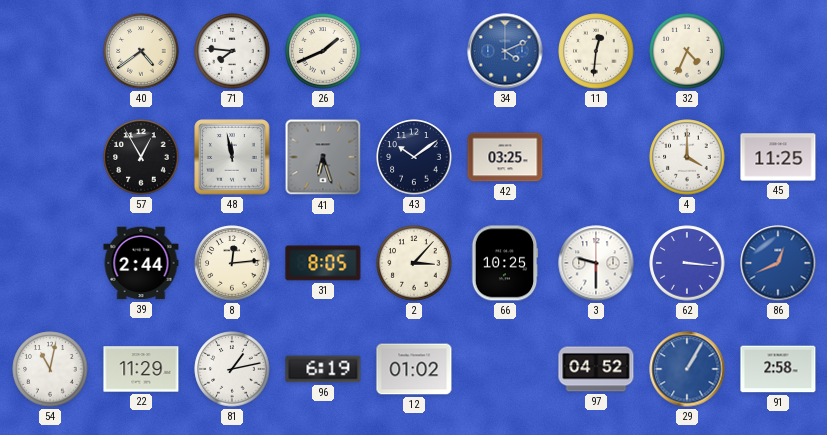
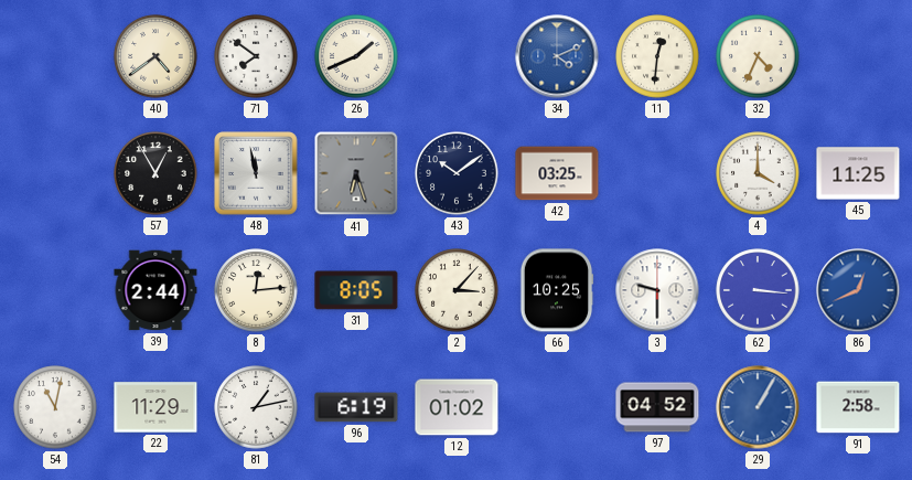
71: 7:46 -> 7:51
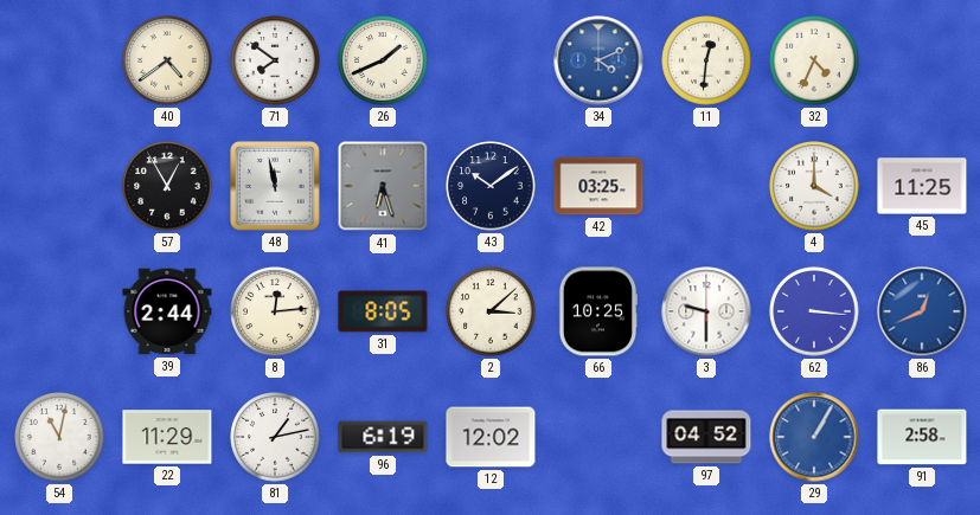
2: 3:07 -> 3:08
12: 01:02 -> 12:02
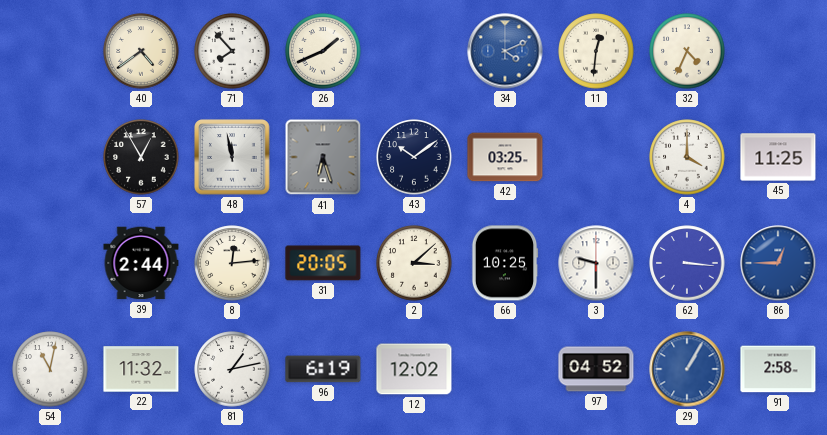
71: 7:51 -> 7:53
31: 8:05 -> 20:05
86: 12:41 -> 12:45
22: 11:29 -> 11:32
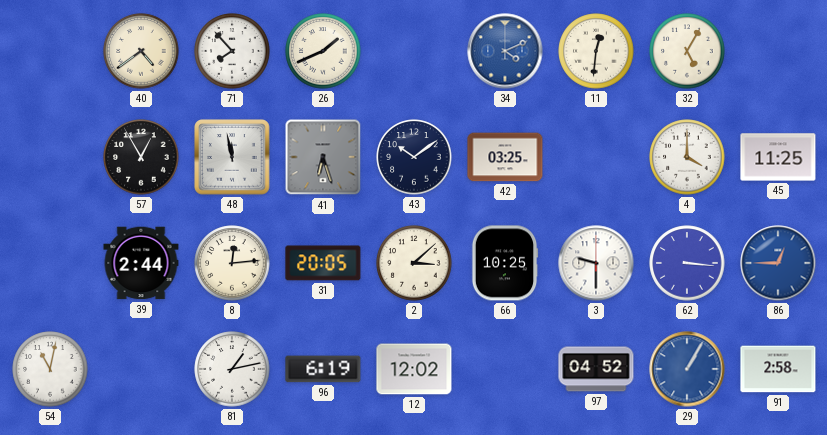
32: 4:34 -> 5:05
22: 11:32 -> none
